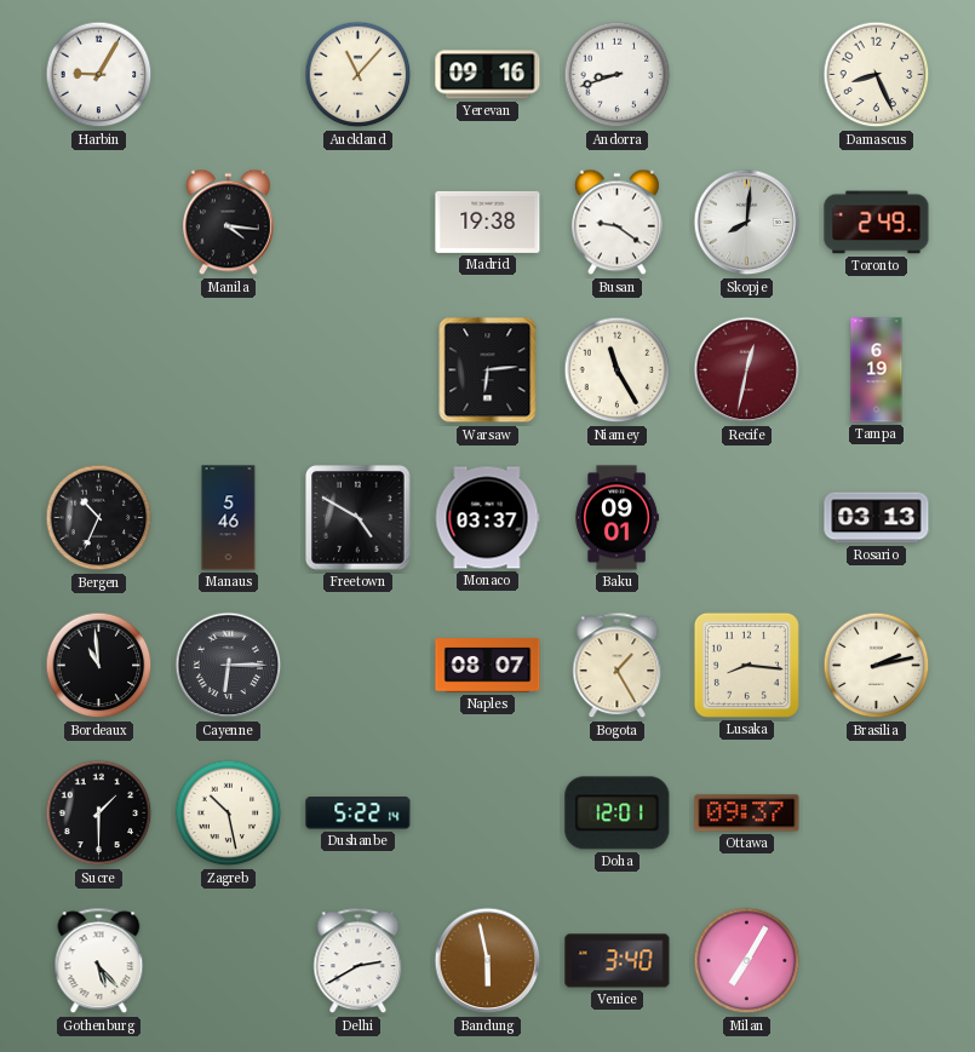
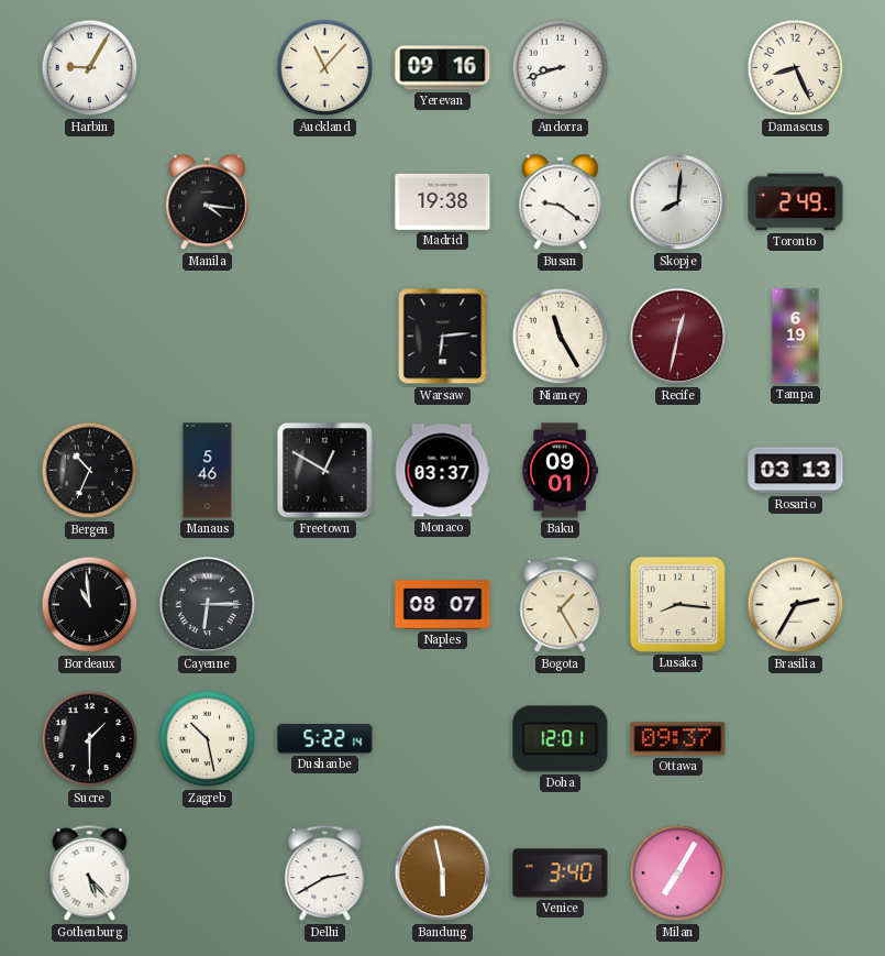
Freetown: 4:50 -> 12:50
Brasilia: 2:13 -> 2:35
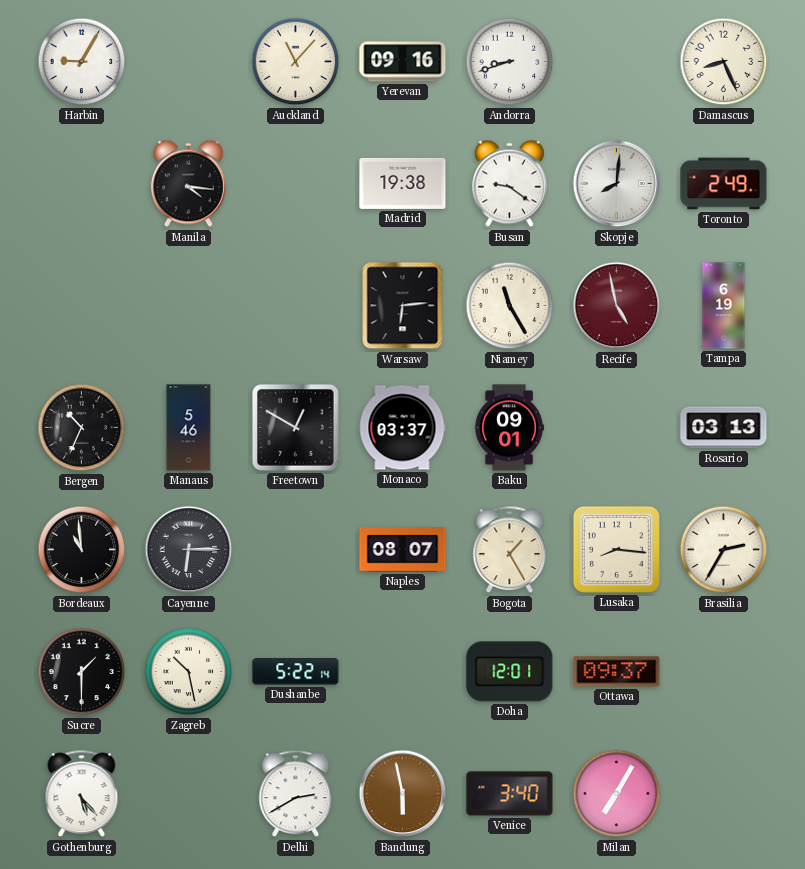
Recife: 12:32 -> 4:58
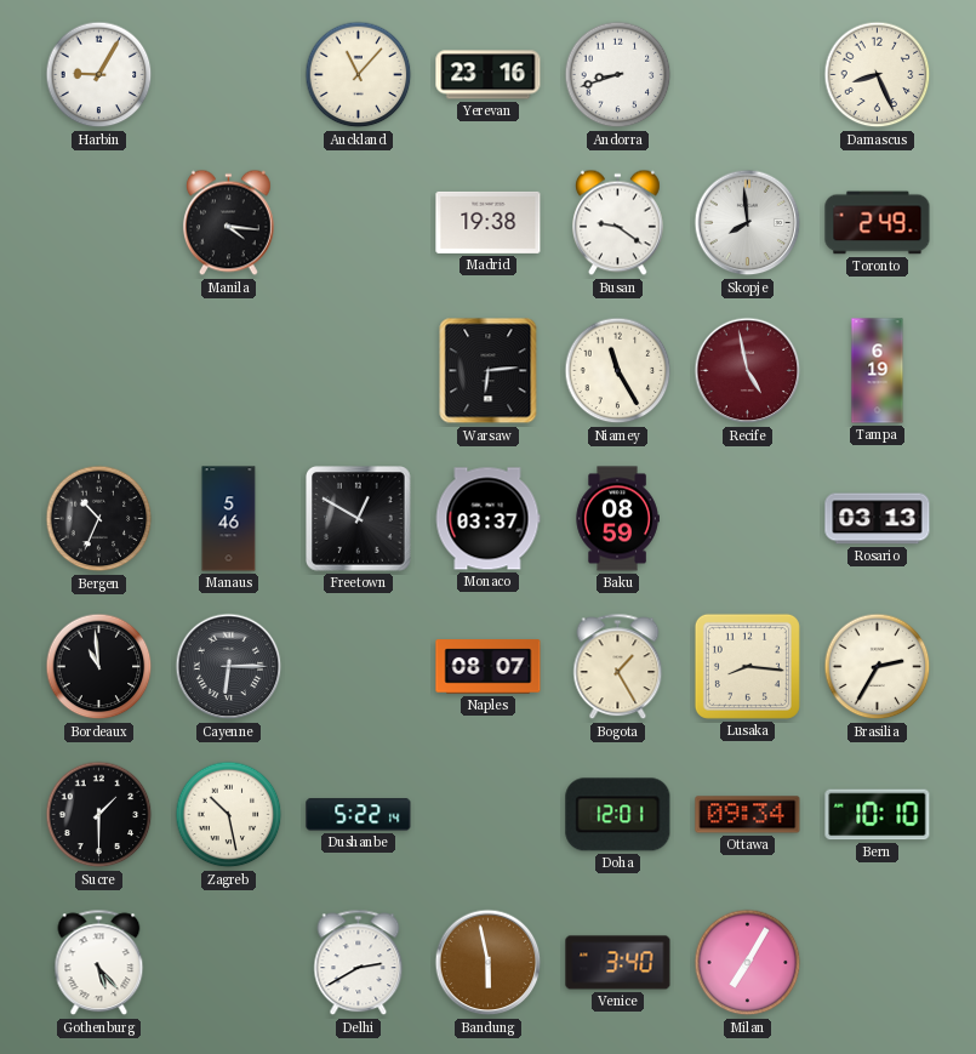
Yerevan: 09:16 -> 23:16
Skopje: 8:01 -> 7:59
Baku: 09:01 -> 08:59
Ottawa: 09:37 -> 09:34
Bern: none -> 10:10
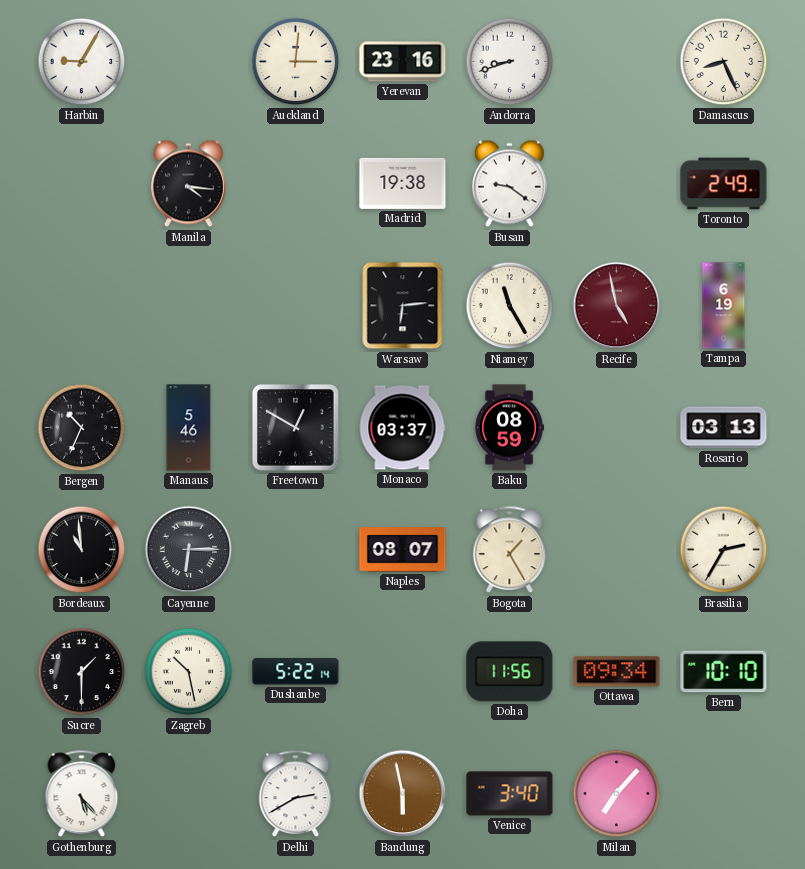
Auckland: 11:07 -> 3:01
Skopje: 7:59 -> none
Lusaka: 8:16 -> none
Doha: 12:01 -> 11:56
Milan: 7:05 -> 7:07
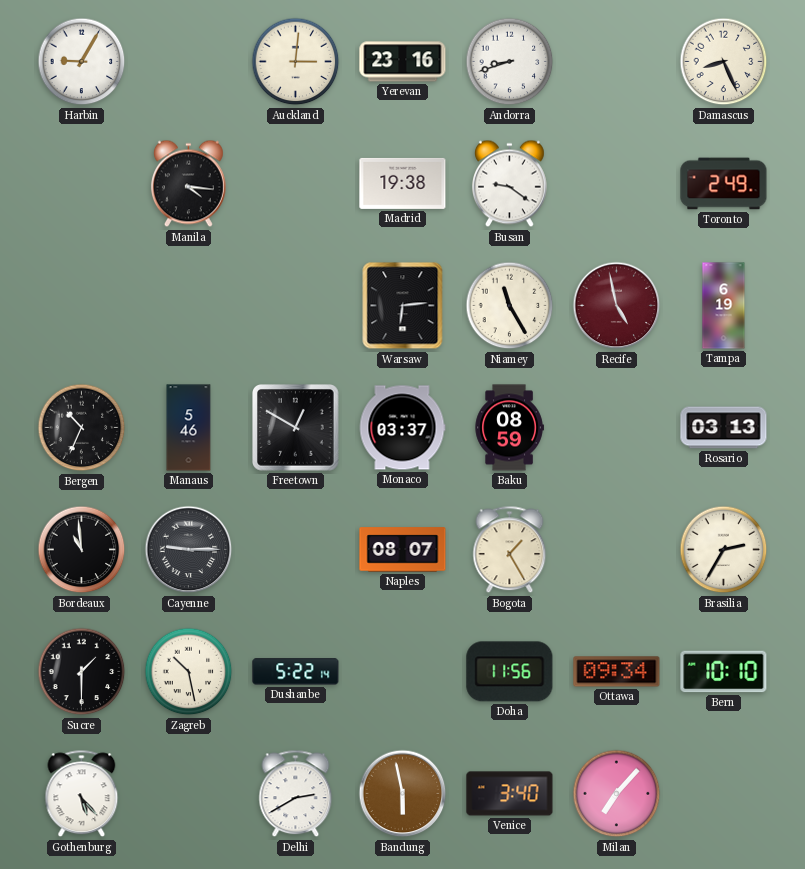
Cayenne: 6:15 -> 9:15
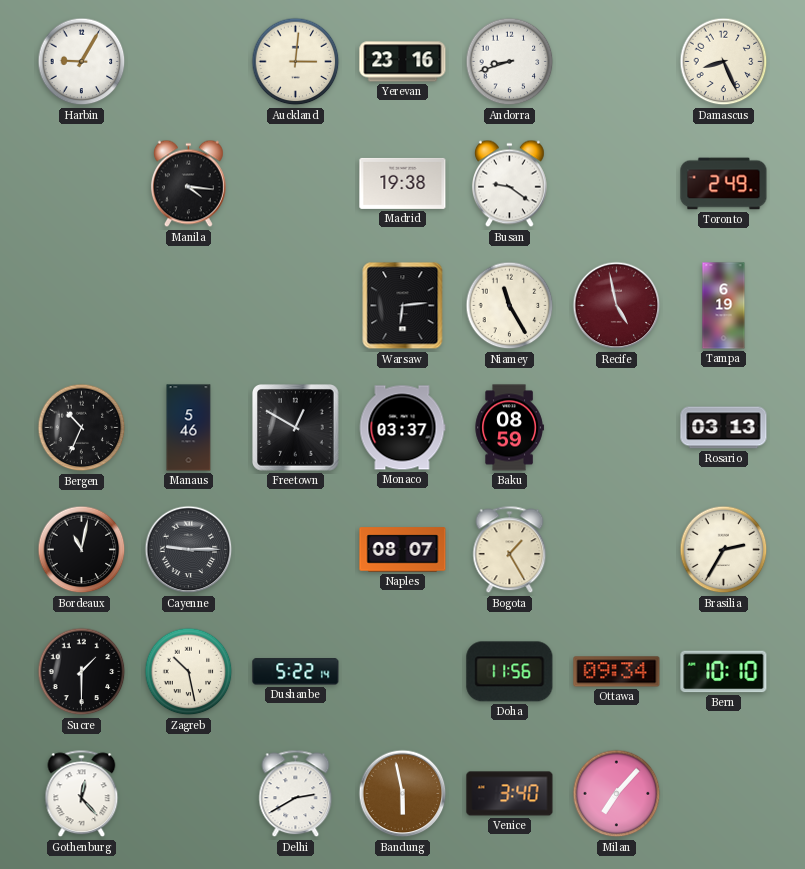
Bordeaux: 10:59 -> 11:02
Gothenburg: 5:23 -> 12:23
